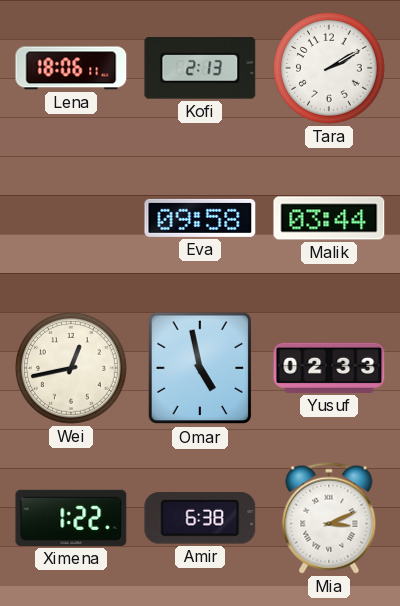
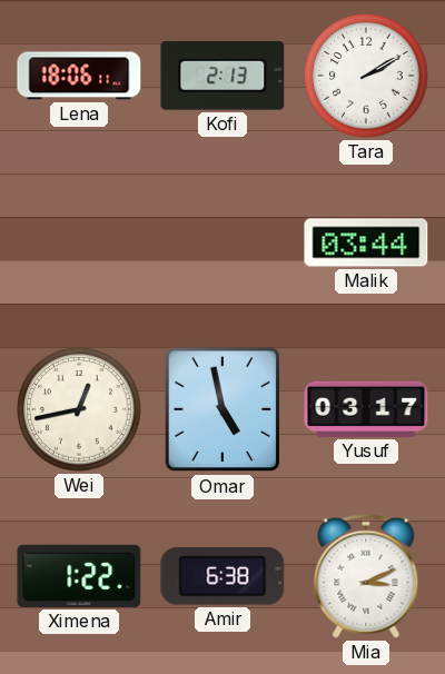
Eva: 09:58 -> none
Yusuf: 02:33 -> 03:17
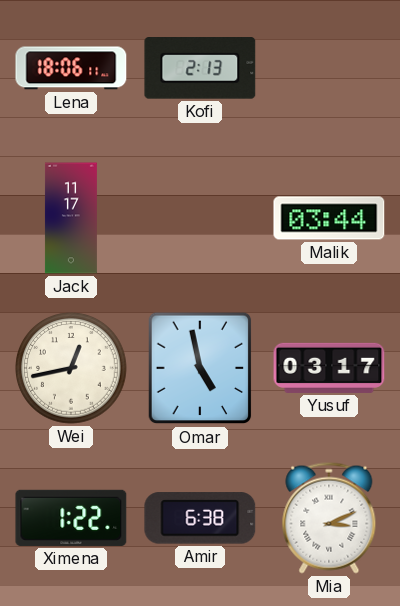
Tara: 2:10 -> none
Jack: none -> 11:17
